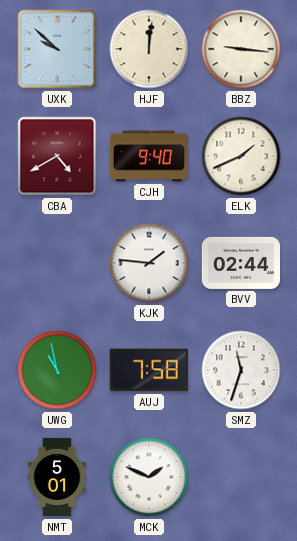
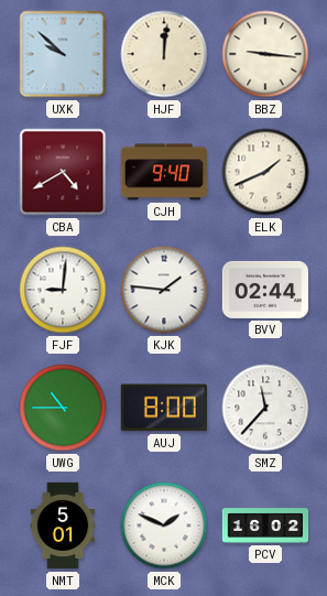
FJF: none -> 9:01
UWG: 10:58 -> 10:45
AUJ: 7:58 -> 8:00
SMZ: 11:33 -> 11:37
PCV: none -> 16:02
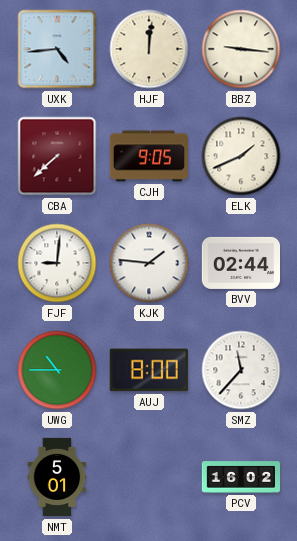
UXK: 9:52 -> 4:44
CBA: 4:40 -> 7:38
CJH: 9:40 -> 9:05
MCK: 1:49 -> none
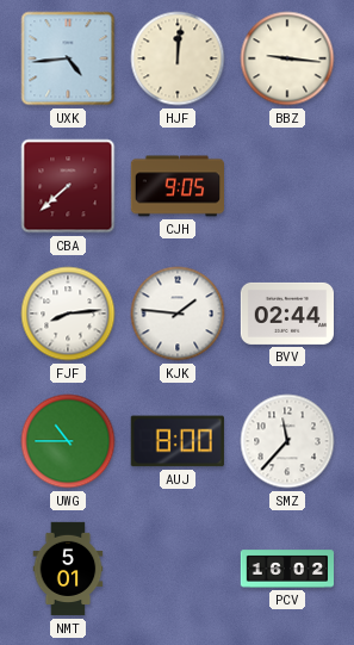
ELK: 1:41 -> none
FJF: 9:01 -> 8:14
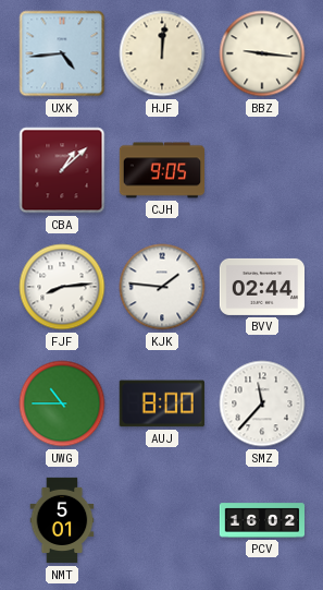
CBA: 7:38 -> 1:08
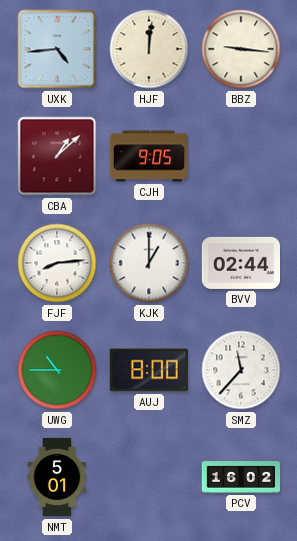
KJK: 1:46 -> 1:00
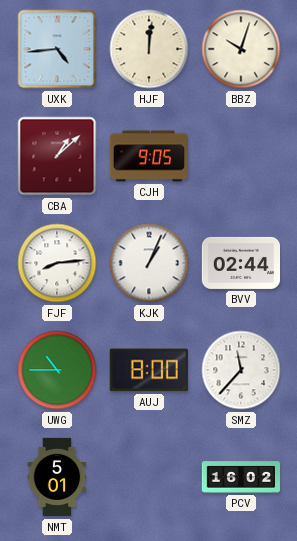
BBZ: 9:16 -> 10:03
KJK: 1:00 -> 1:04
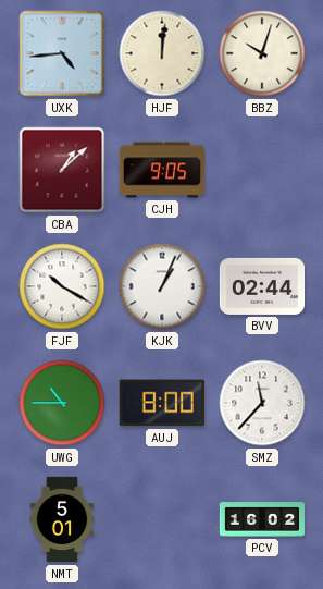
FJF: 8:14 -> 10:20
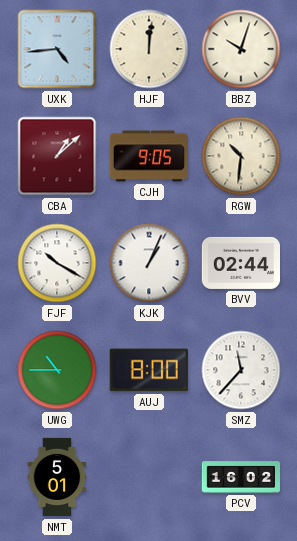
RGW: none -> 10:31
